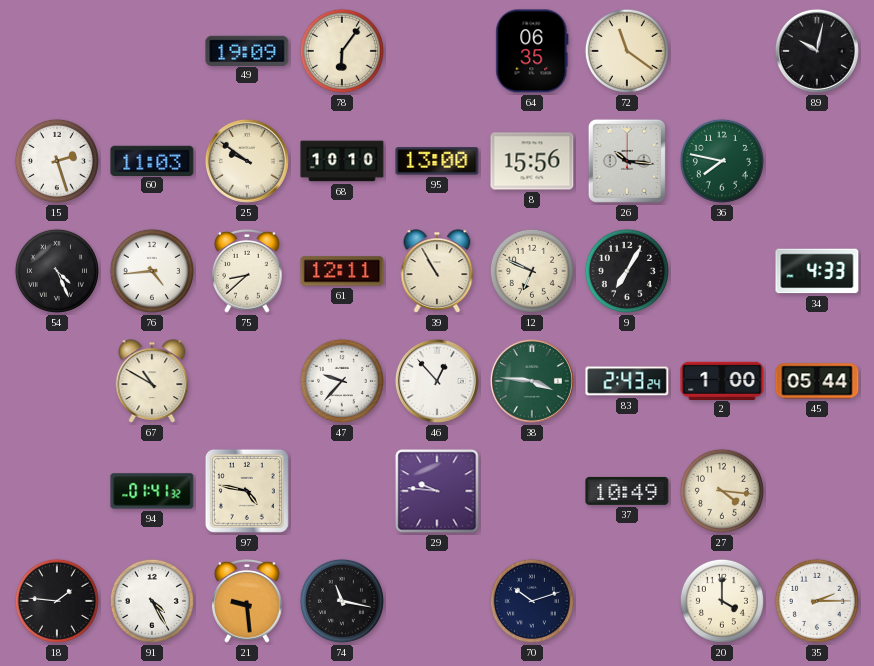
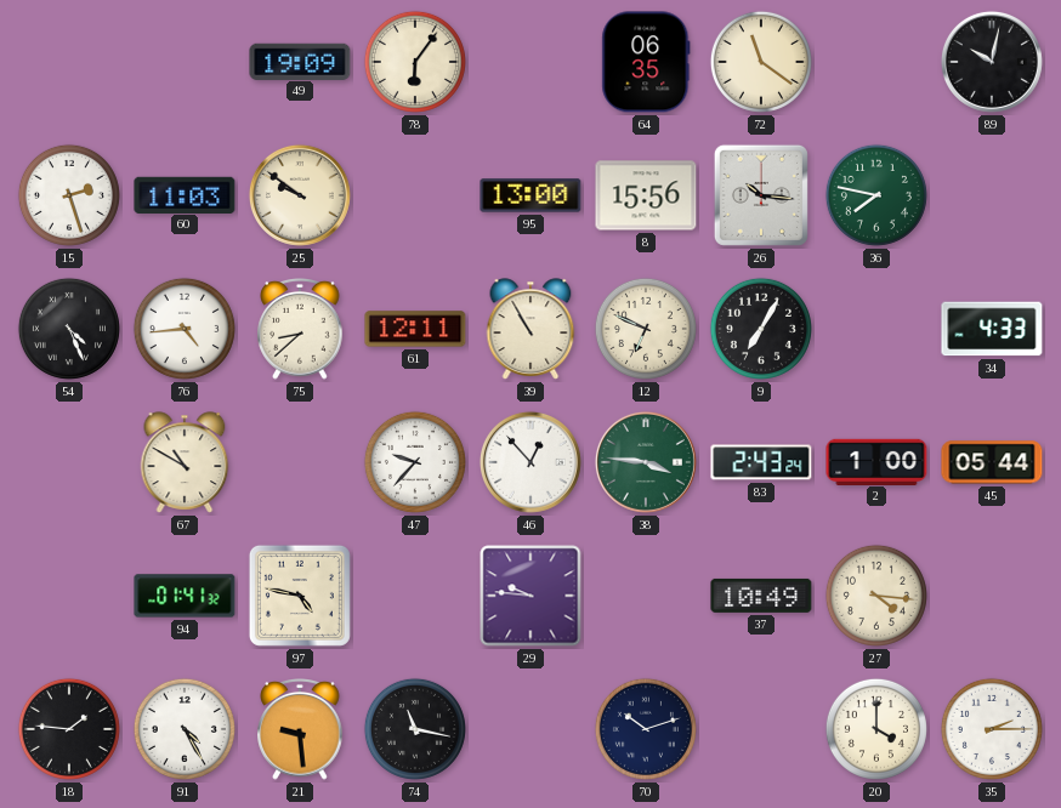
68: 10:10 -> none
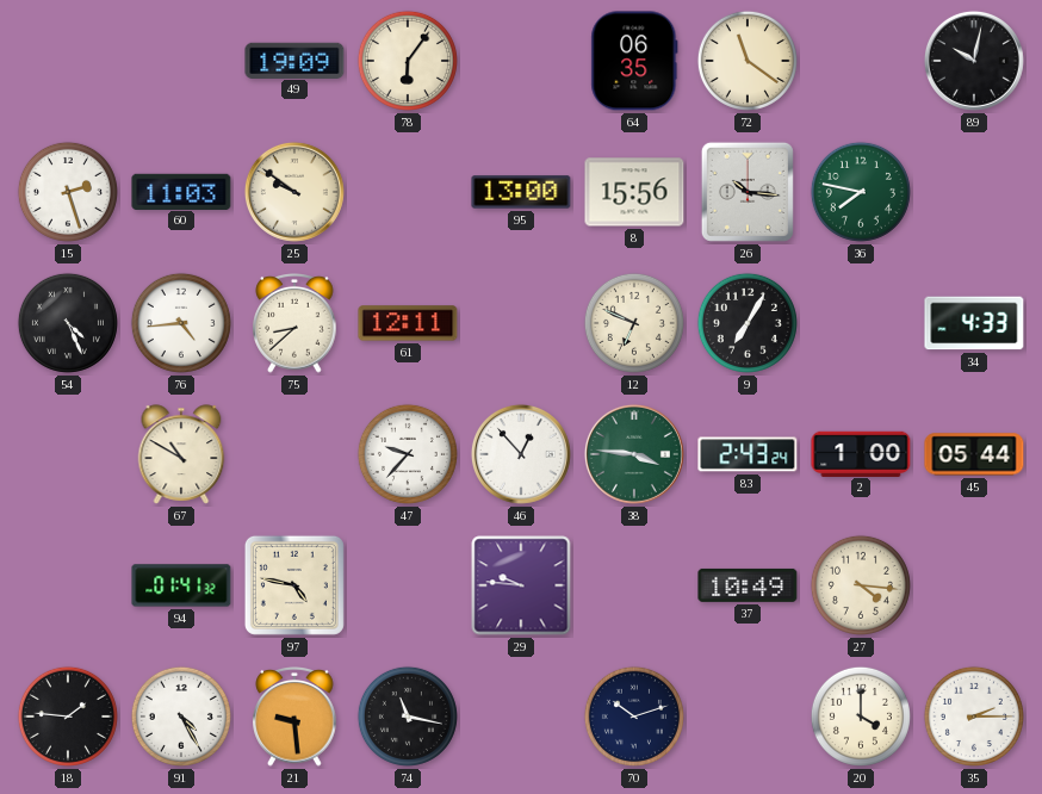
39: 10:55 -> none
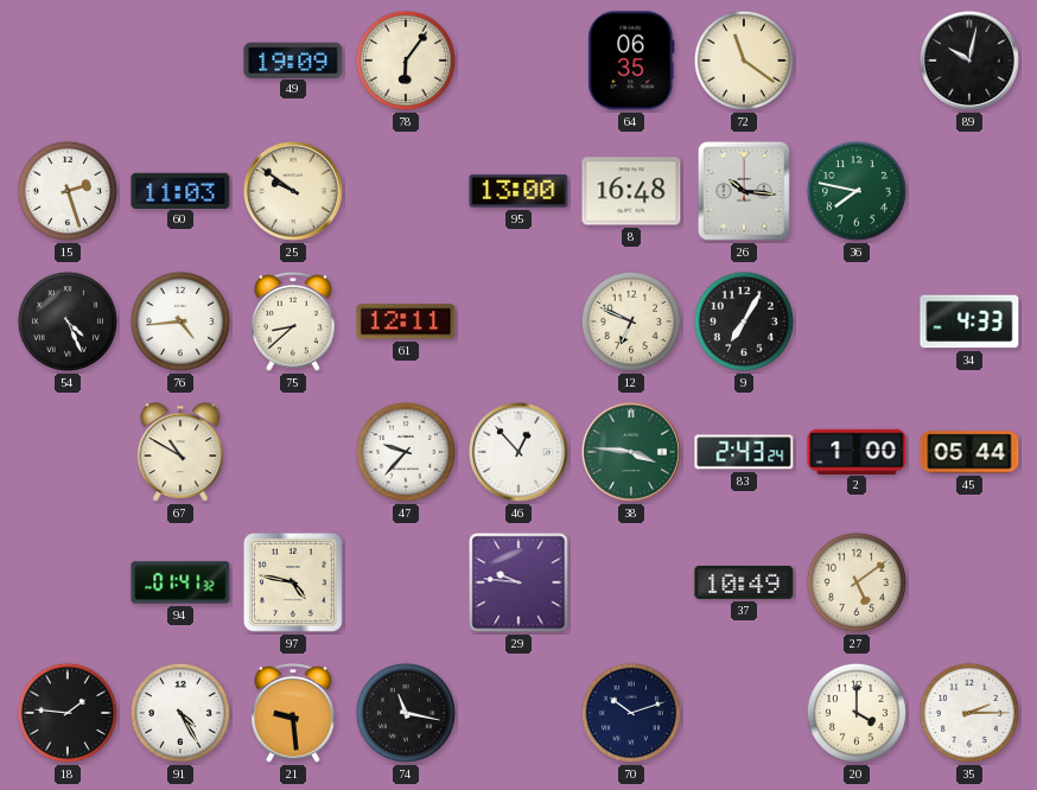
8: 15:56 -> 16:48
27: 4:16 -> 5:09
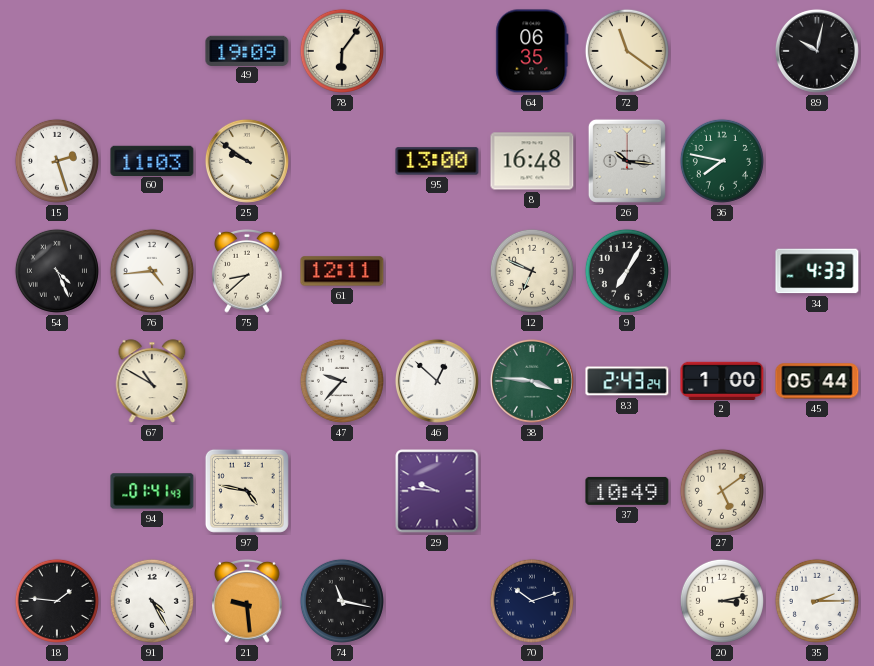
46: 12:53 -> 12:52
94: 01:41:32 -> 01:41:43
20: 4:00 -> 3:13
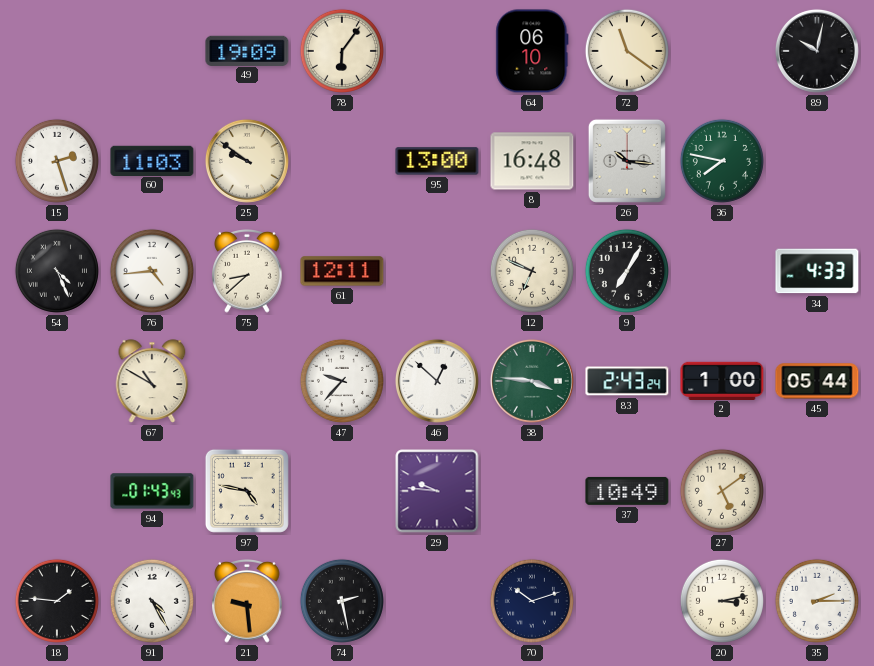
64: 06:35 -> 06:10
94: 01:41 -> 01:43
74: 11:17 -> 2:28
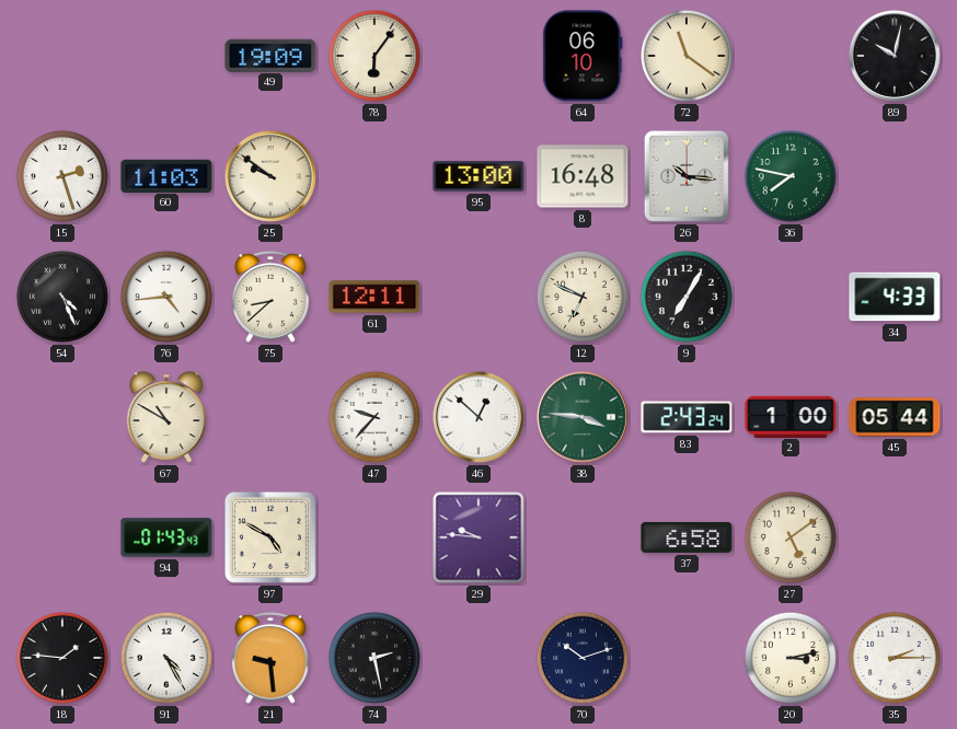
97: 4:47 -> 4:50
37: 10:49 -> 6:58
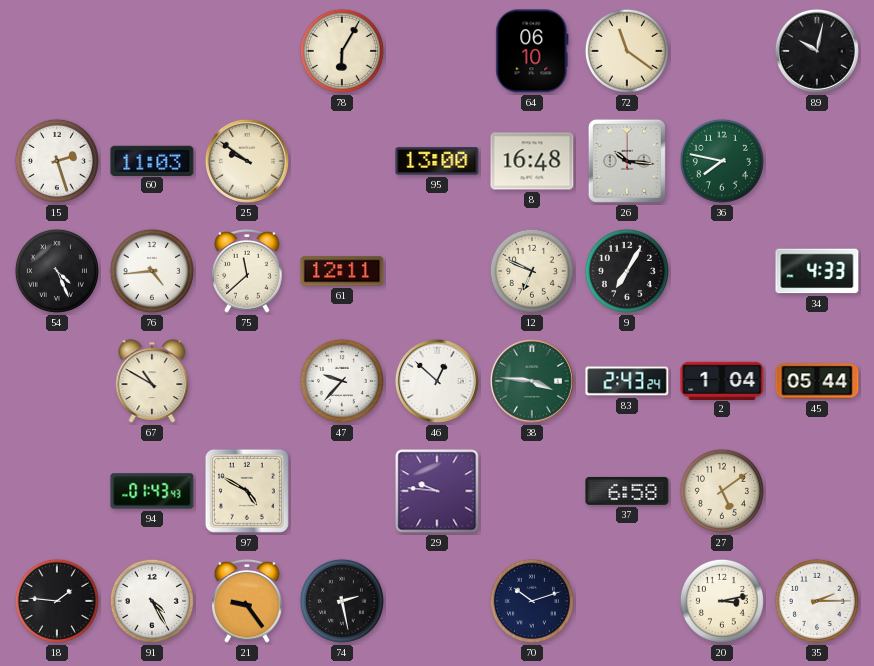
49: 19:09 -> none
78: 6:06 -> 6:05
75: 8:38 -> 11:38
2: 1:00 -> 1:04
21: 9:29 -> 9:24
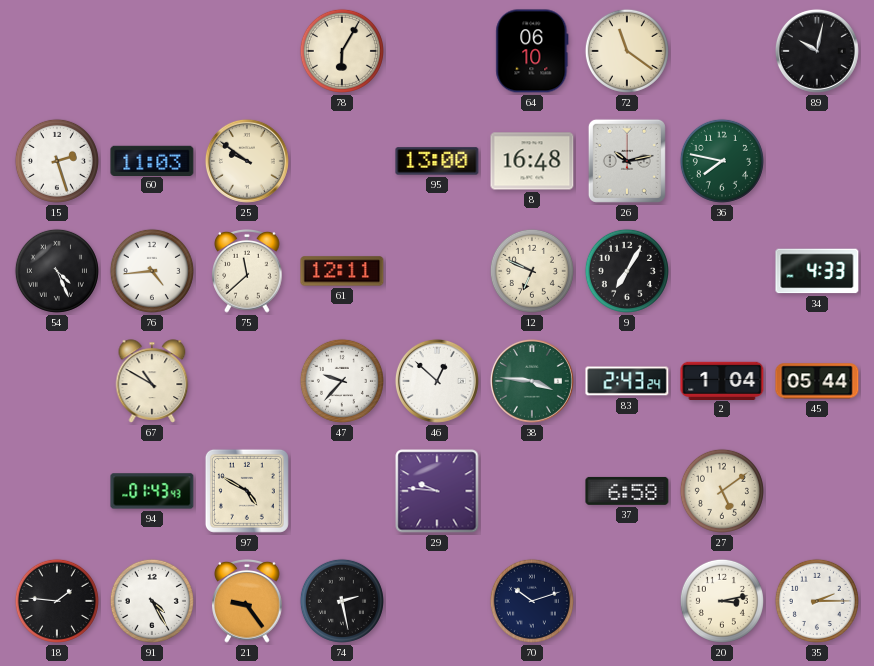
26: 10:16 -> 10:13
